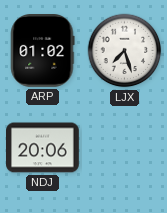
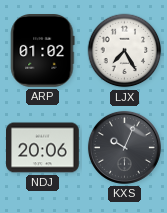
LJX: 7:27 -> 7:25
KXS: none -> 10:04
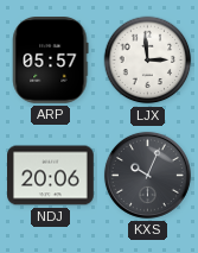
ARP: 01:02 -> 05:57
LJX: 7:25 -> 2:59
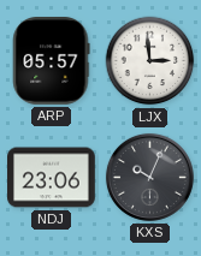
NDJ: 20:06 -> 23:06
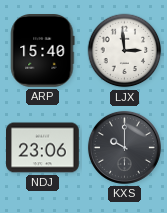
ARP: 05:57 -> 15:40
KXS: 10:04 -> 10:00
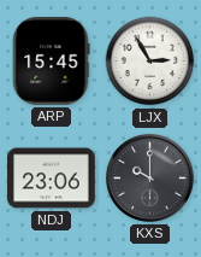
ARP: 15:40 -> 15:45
LJX: 2:59 -> 2:55
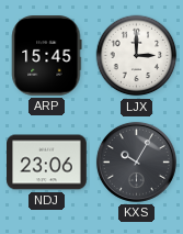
LJX: 2:55 -> 3:00
KXS: 10:00 -> 10:05
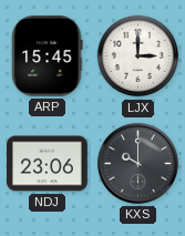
KXS: 10:05 -> 10:00
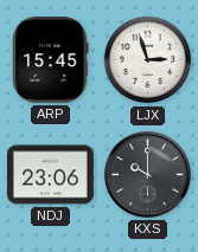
LJX: 3:00 -> 2:57
